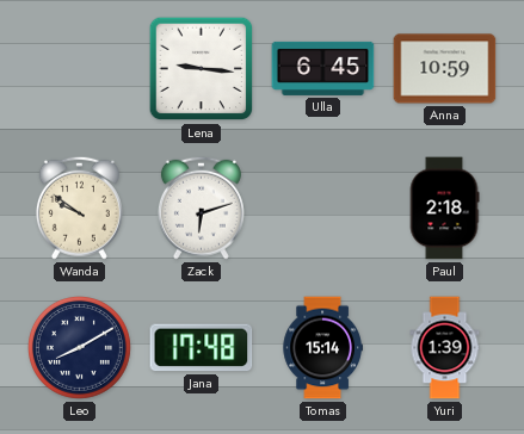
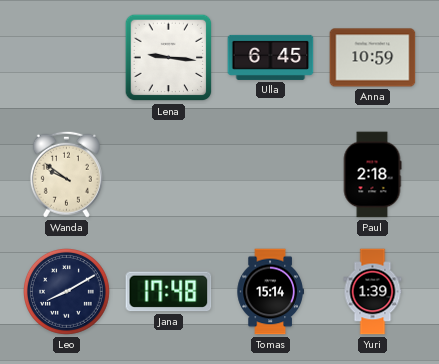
Zack: 6:12 -> none
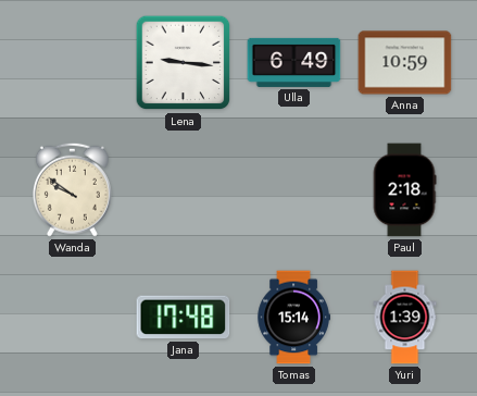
Ulla: 6:45 -> 6:49
Leo: 8:10 -> none
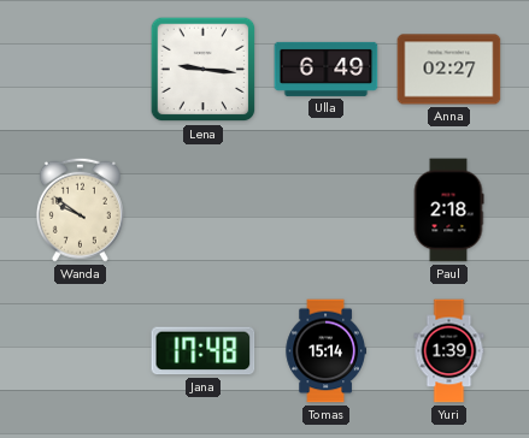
Anna: 10:59 -> 02:27
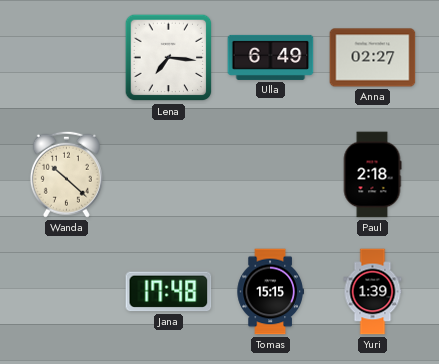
Lena: 9:16 -> 7:16
Wanda: 9:51 -> 10:22
Tomas: 15:14 -> 15:15
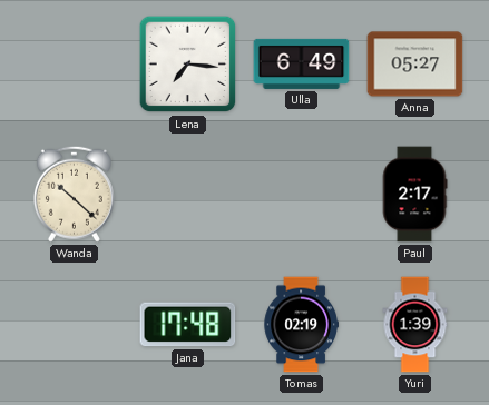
Anna: 02:27 -> 05:27
Paul: 2:18 -> 2:17
Tomas: 15:15 -> 02:19
